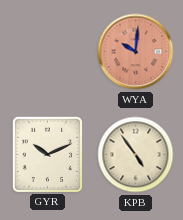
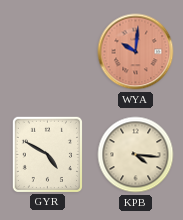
GYR: 10:11 -> 4:50
KPB: 4:54 -> 4:16
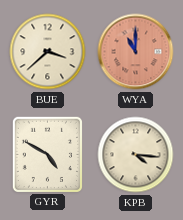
BUE: none -> 3:38
WYA: 10:01 -> 11:00
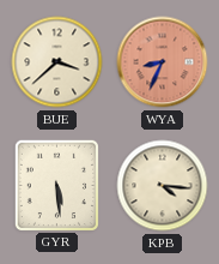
WYA: 11:00 -> 8:34
GYR: 4:50 -> 5:29
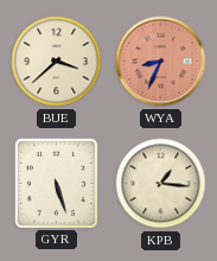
GYR: 5:29 -> 5:27
KPB: 4:16 -> 1:16
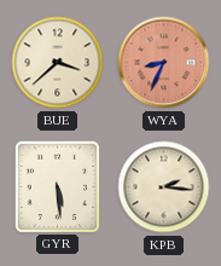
GYR: 5:27 -> 5:29
KPB: 1:16 -> 2:16
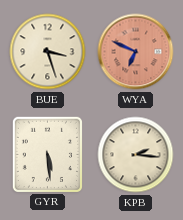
BUE: 3:38 -> 3:27
WYA: 8:34 -> 6:49
